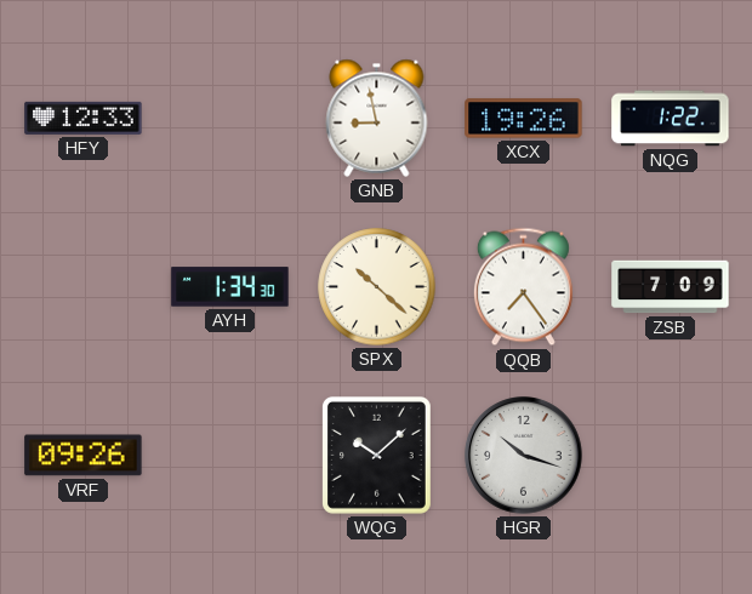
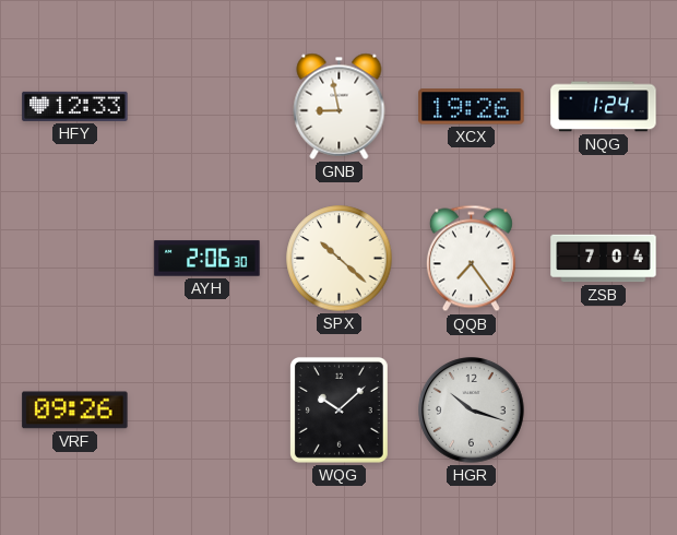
NQG: 1:22 -> 1:24
AYH: 1:34 -> 2:06
ZSB: 7:09 -> 7:04
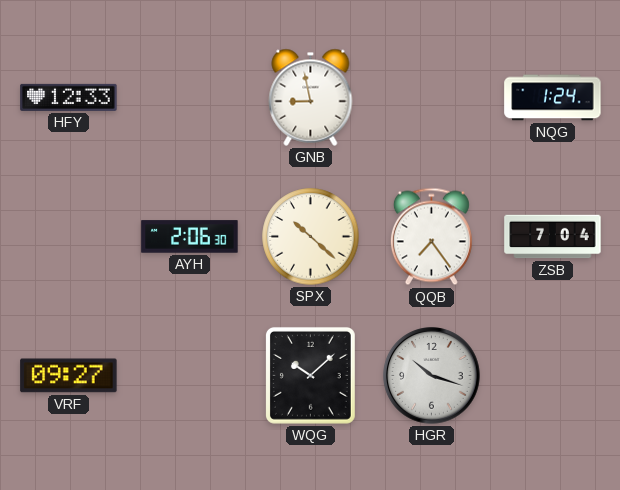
XCX: 19:26 -> none
VRF: 09:26 -> 09:27
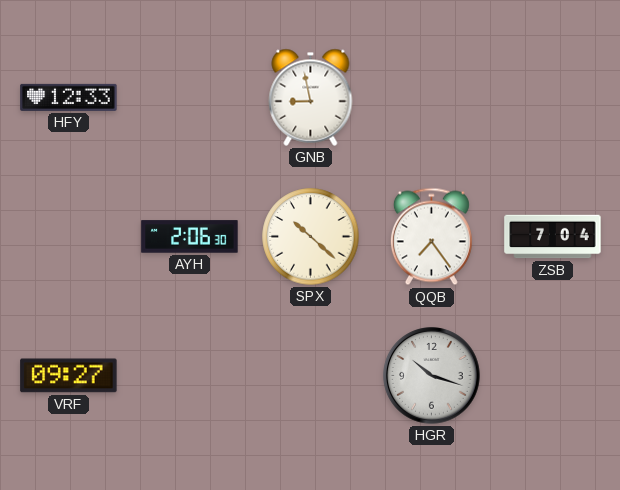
NQG: 1:24 -> none
WQG: 10:08 -> none
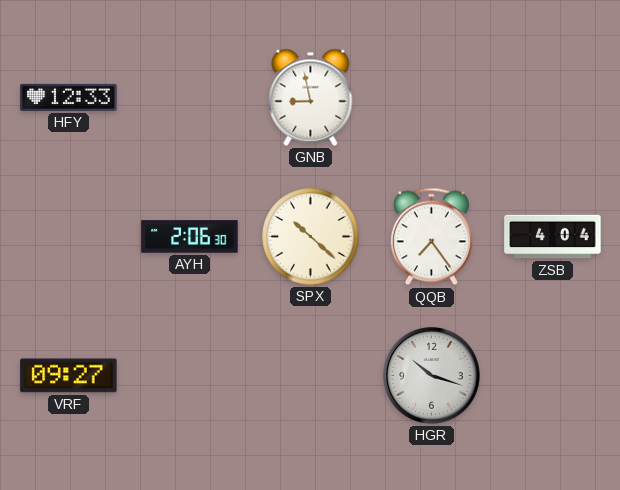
ZSB: 7:04 -> 4:04
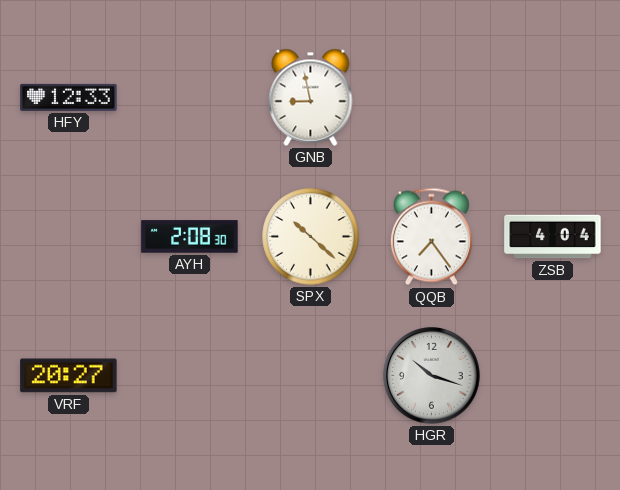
AYH: 2:06 -> 2:08
VRF: 09:27 -> 20:27
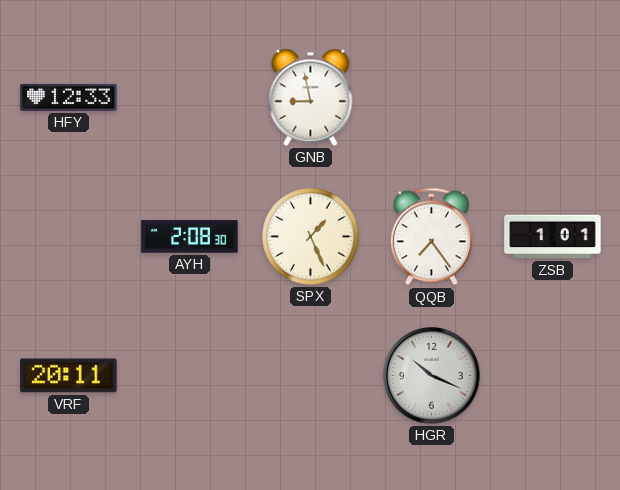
SPX: 10:22 -> 1:26
ZSB: 4:04 -> 1:01
VRF: 20:27 -> 20:11
HGR: 10:18 -> 10:19
